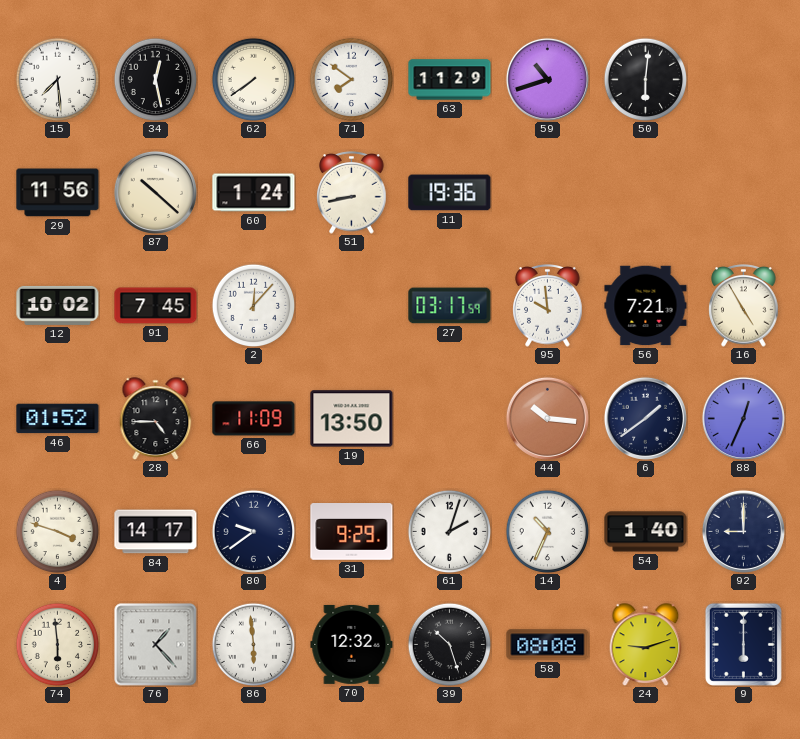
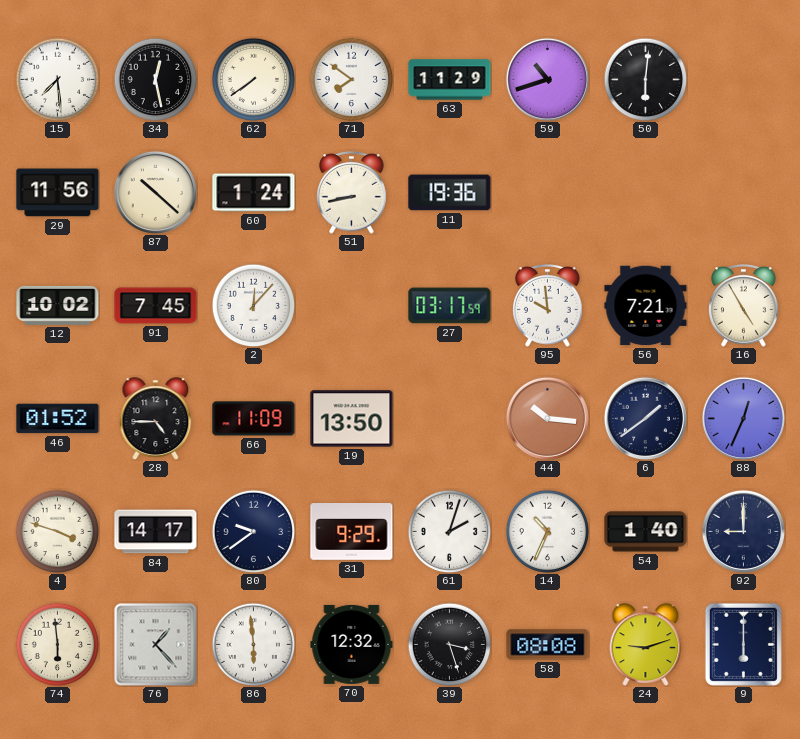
39: 10:27 -> 3:27
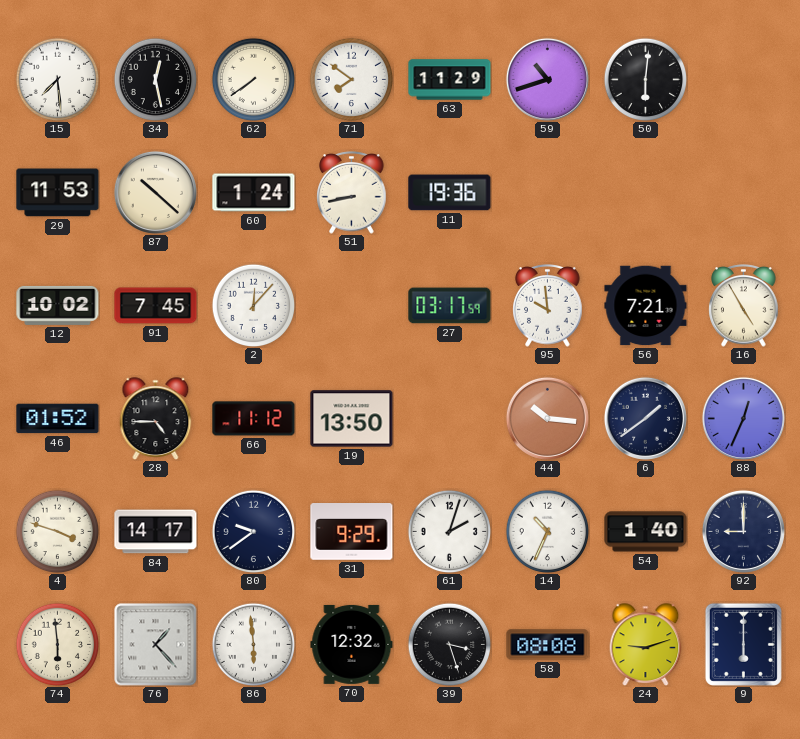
29: 11:56 -> 11:53
66: 11:09 -> 11:12
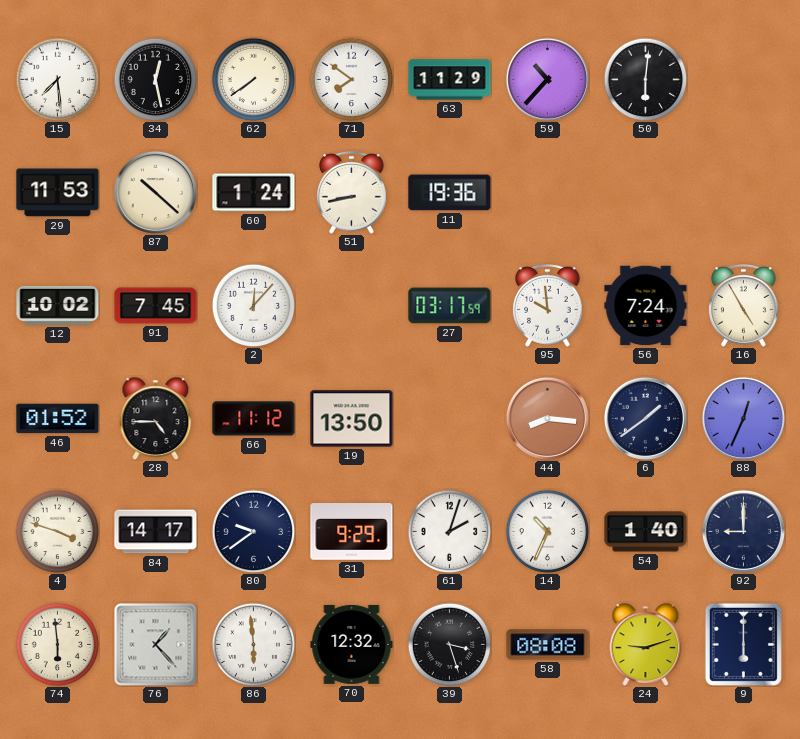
59: 10:42 -> 10:37
56: 7:21 -> 7:24
44: 10:16 -> 8:16
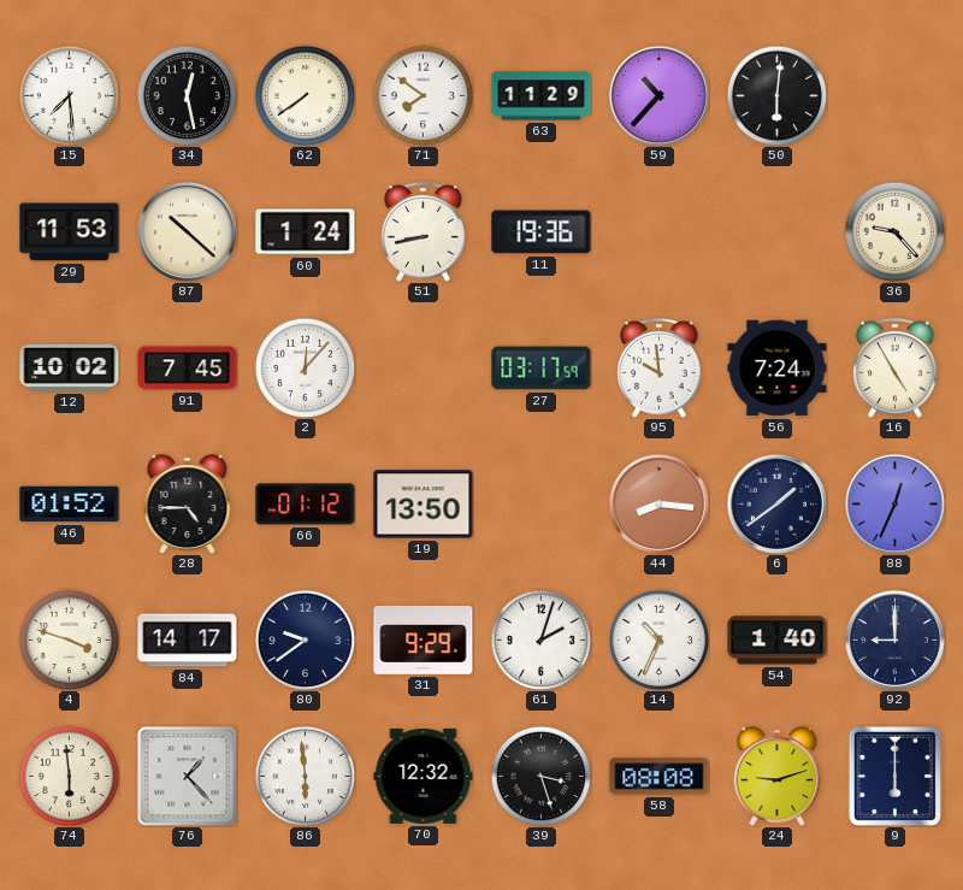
36: none -> 9:23
66: 11:12 -> 01:12
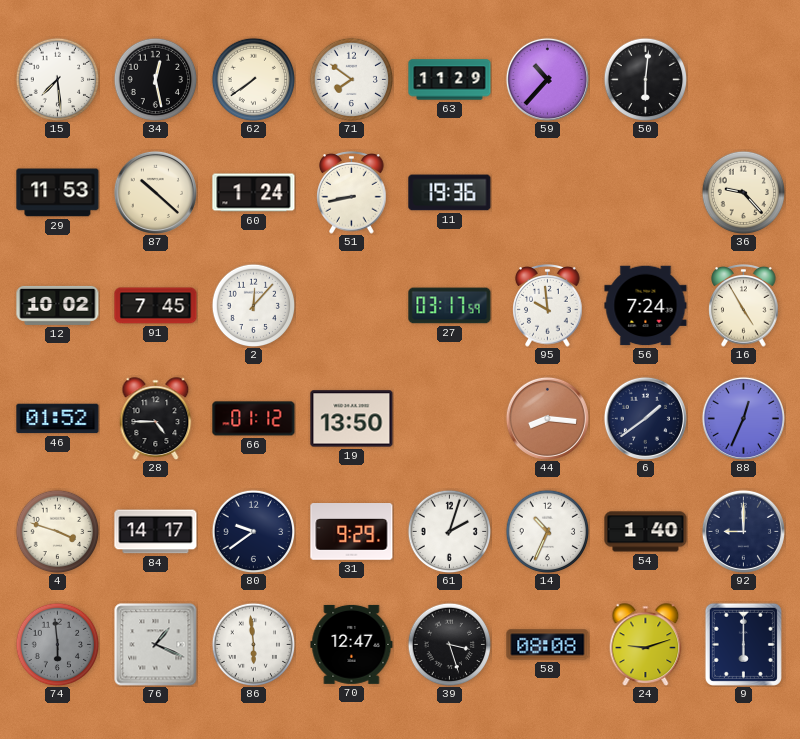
74 dial: cream -> grey
76: 1:23 -> 1:19
70: 12:32 -> 12:47
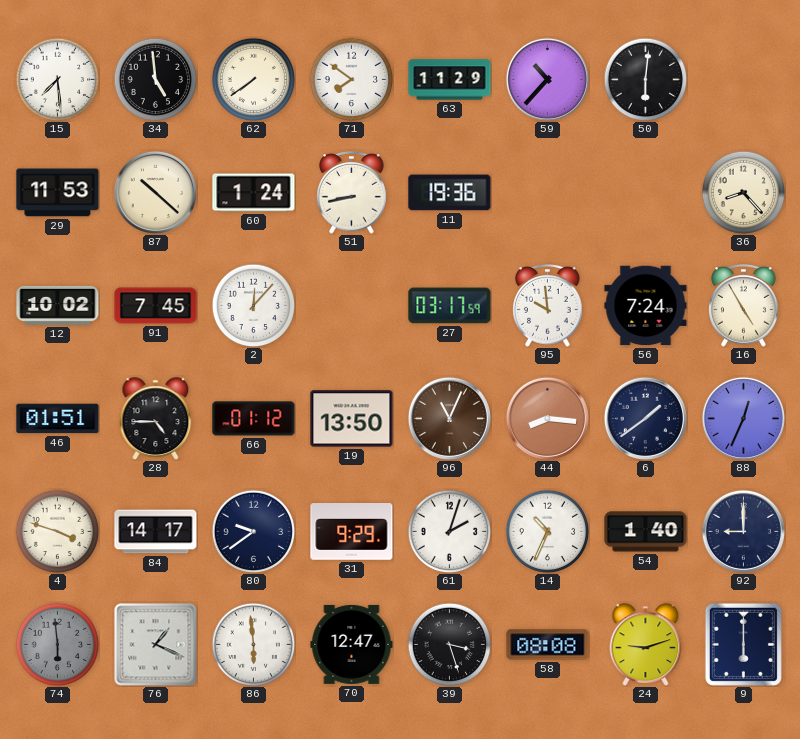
34: 12:28 -> 4:59
36: 9:23 -> 8:23
46: 01:52 -> 01:51
96: none -> 11:04
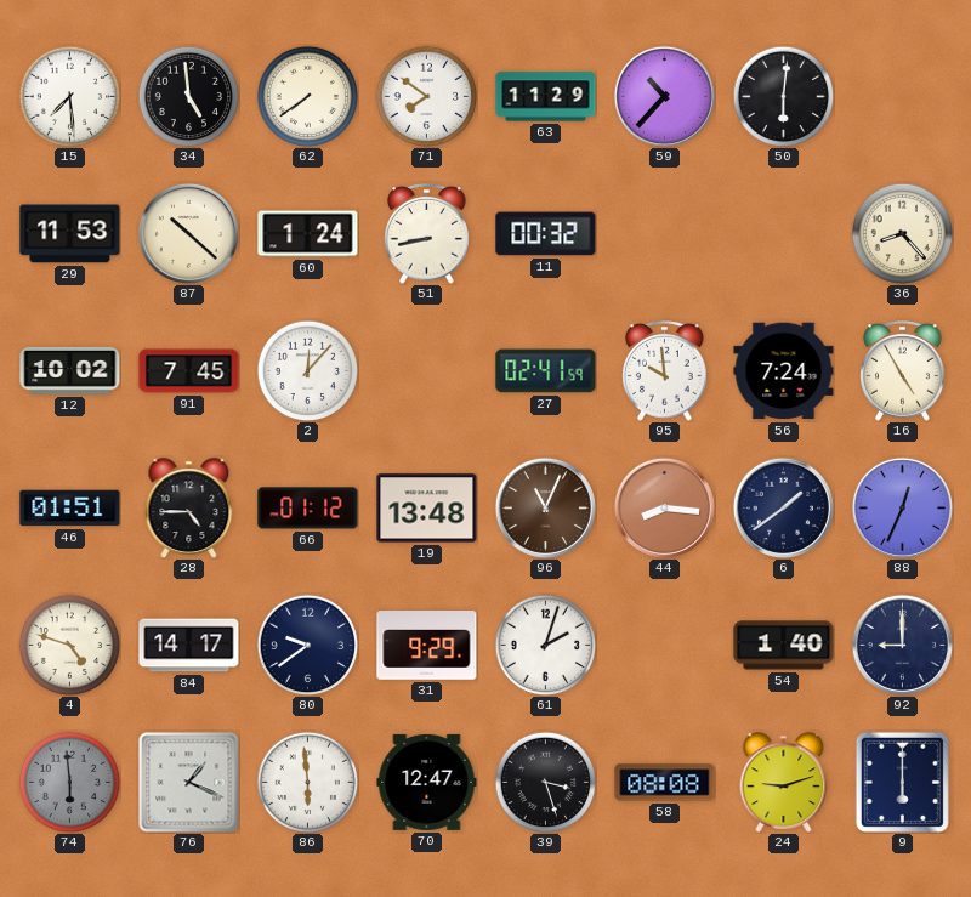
11: 19:36 -> 00:32
27: 03:17 -> 02:41
19: 13:50 -> 13:48
4: 3:48 -> 4:48
14: 10:34 -> none
